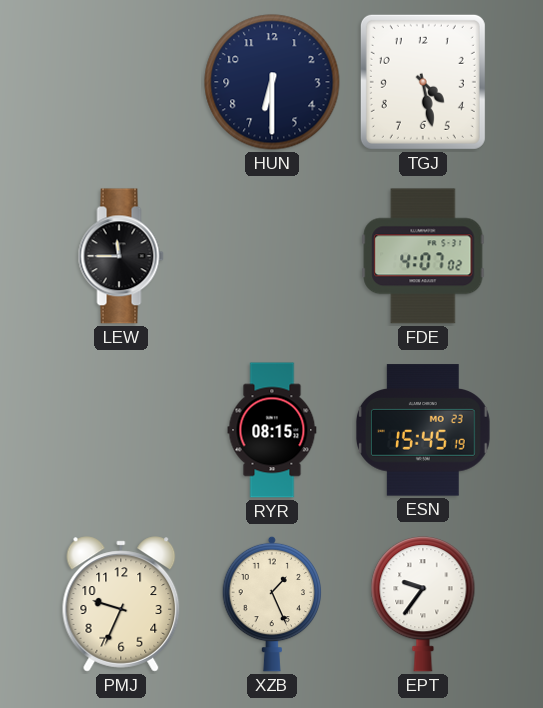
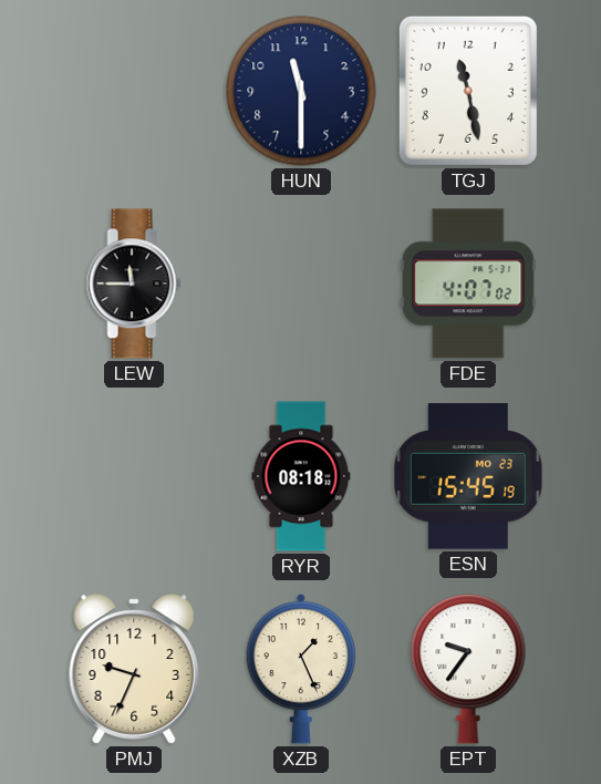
HUN: 6:30 -> 11:30
TGJ: 4:28 -> 11:28
RYR: 08:15 -> 08:18
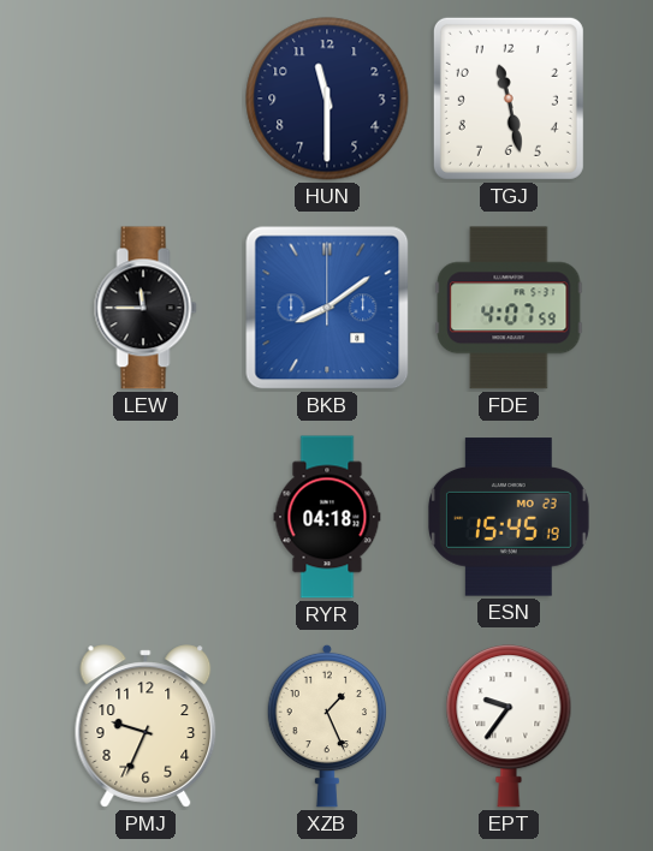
BKB: none -> 8:09
FDE: 4:07:02 -> 4:07:59
RYR: 08:18 -> 04:18
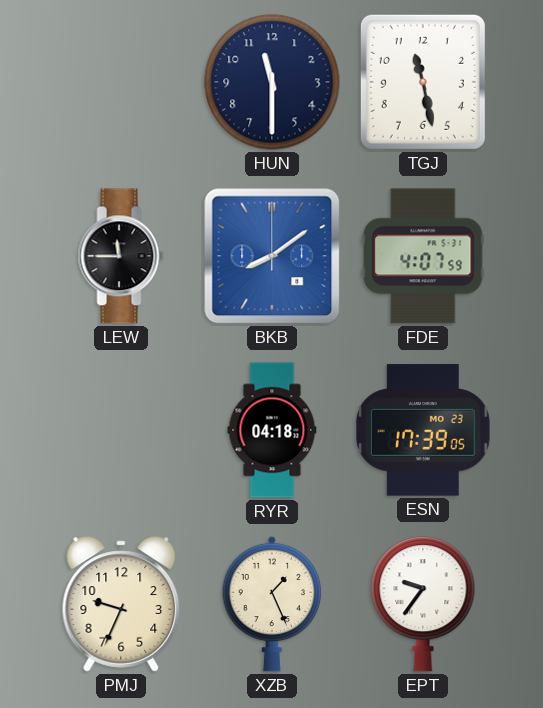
ESN: 15:45 -> 17:39
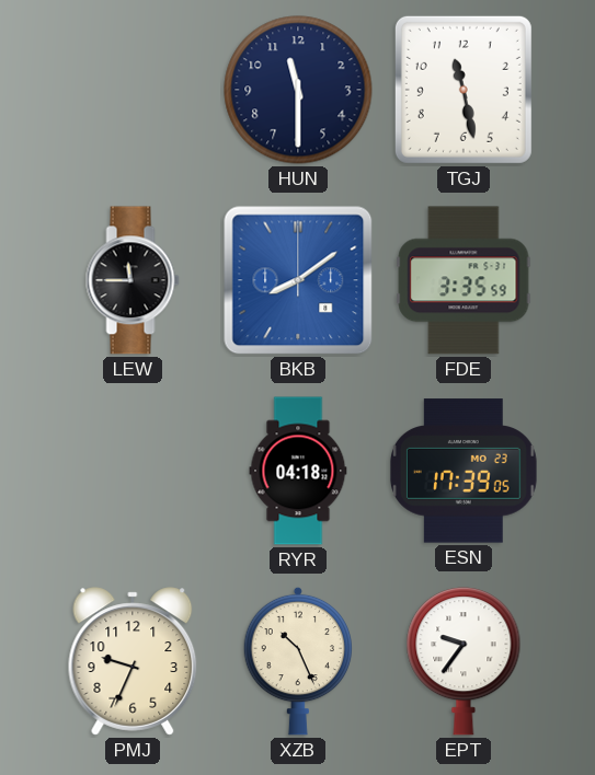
FDE: 4:07 -> 3:35
XZB: 1:26 -> 10:26
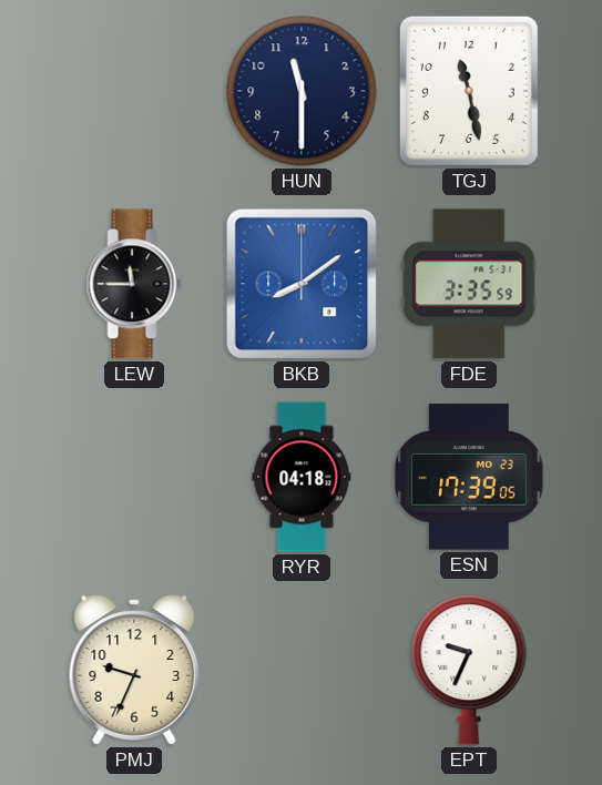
XZB: 10:26 -> none
EPT: 9:36 -> 9:34
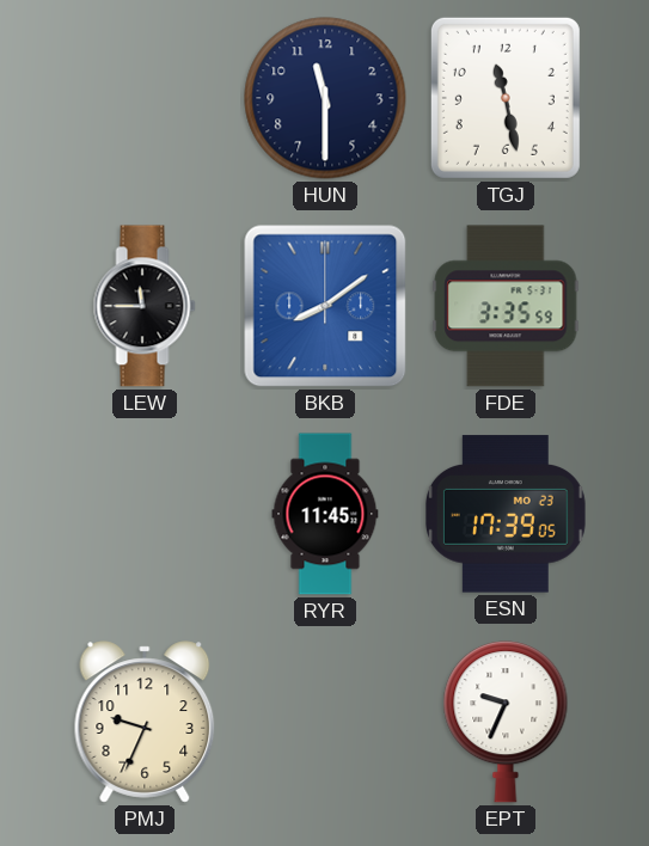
RYR: 04:18 -> 11:45
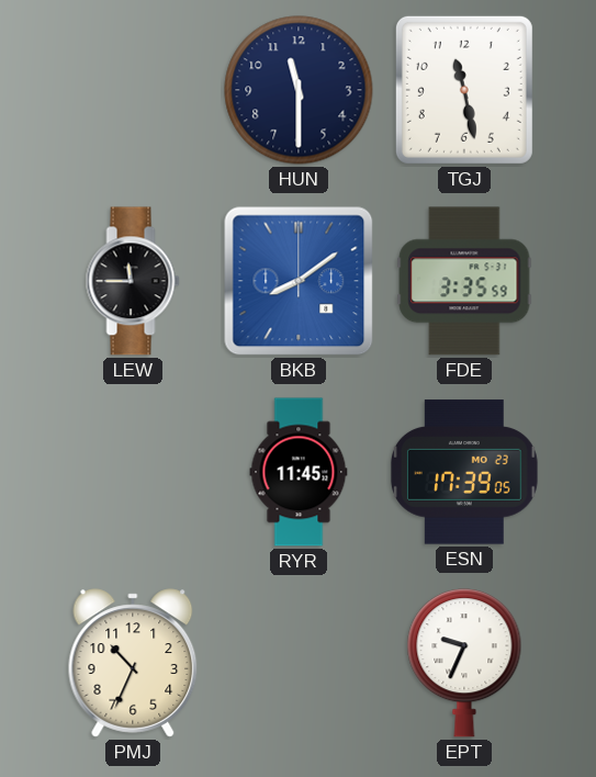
PMJ: 9:34 -> 10:34
